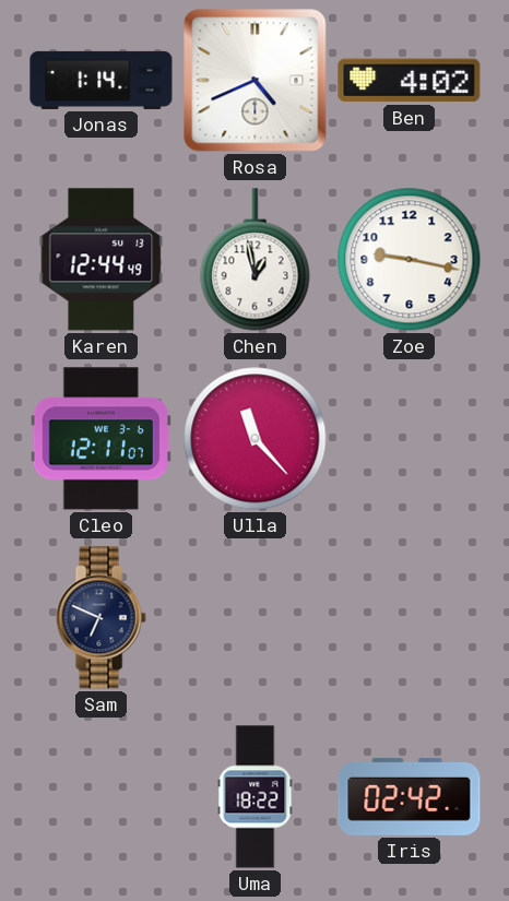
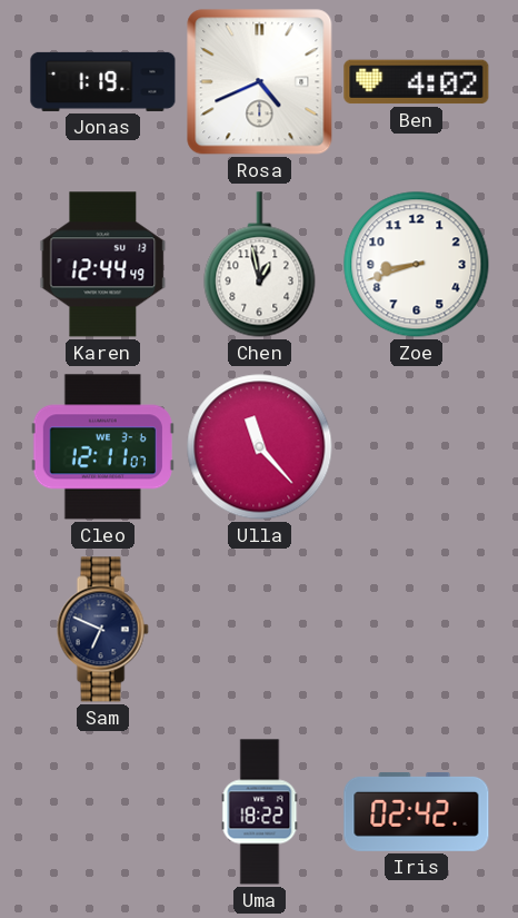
Jonas: 1:14 -> 1:19
Zoe: 9:17 -> 8:42
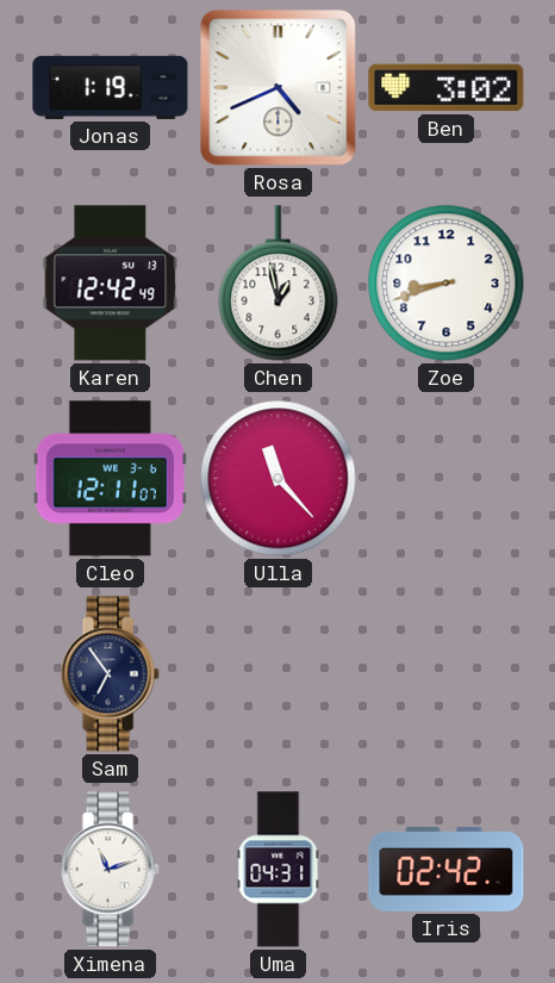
Ben: 4:02 -> 3:02
Karen: 12:44 -> 12:42
Sam: 6:49 -> 6:54
Ximena: none -> 11:12
Uma: 18:22 -> 04:31
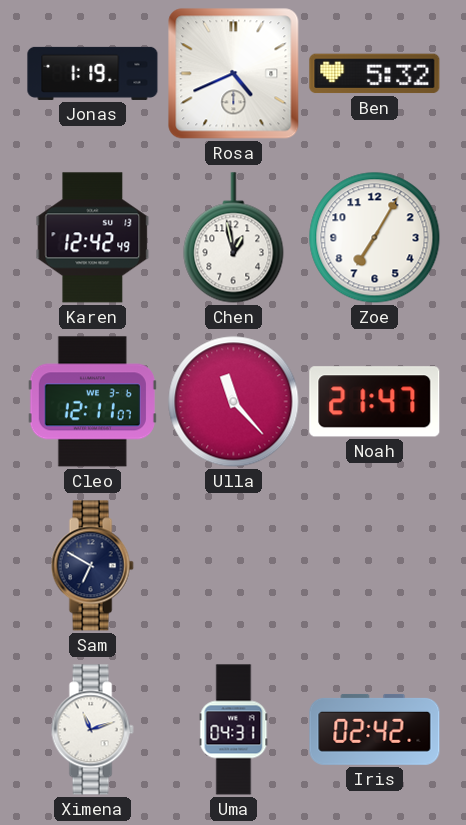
Ben: 3:02 -> 5:32
Zoe: 8:42 -> 7:05
Noah: none -> 21:47
Sam: 6:54 -> 6:50
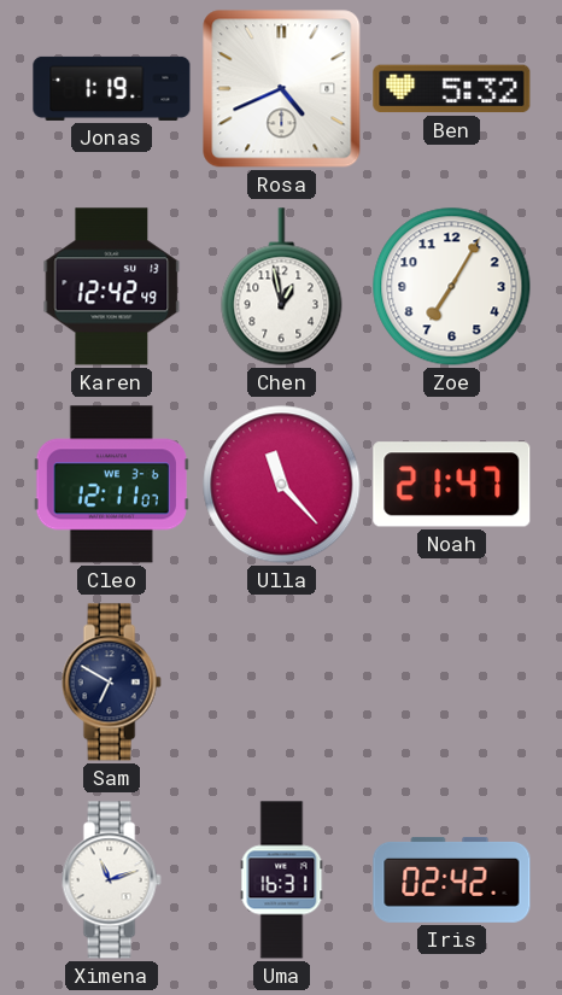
Uma: 04:31 -> 16:31
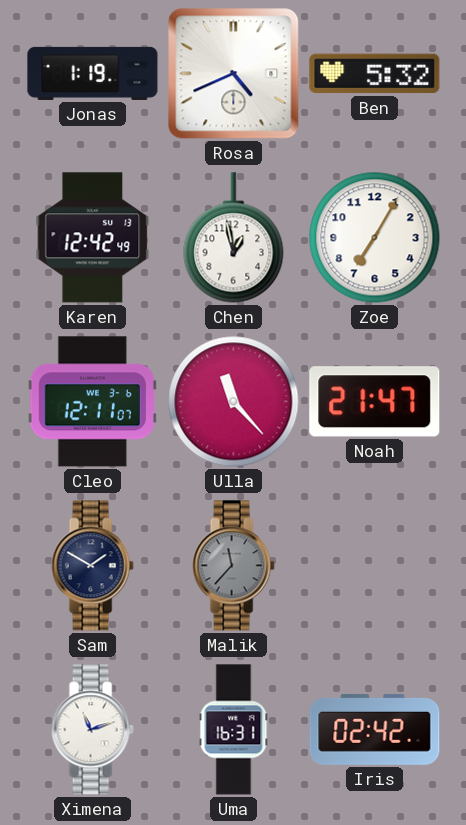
Sam: 6:50 -> 1:50
Malik: none -> 11:37
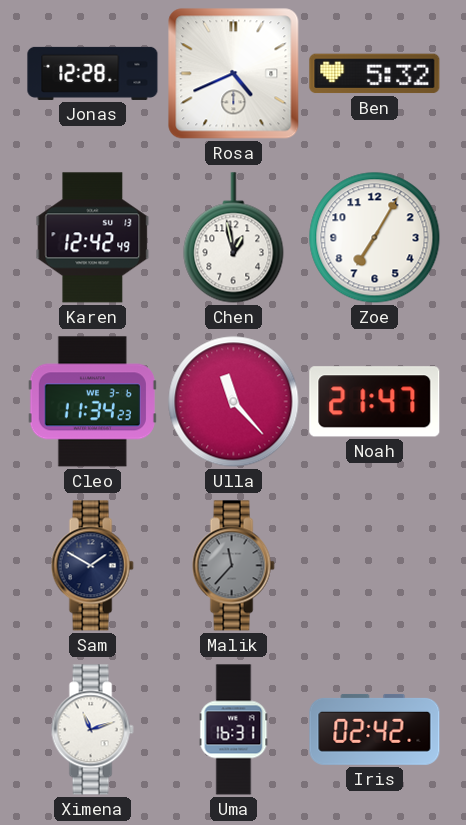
Jonas: 1:19 -> 12:28
Cleo: 12:11 -> 11:34
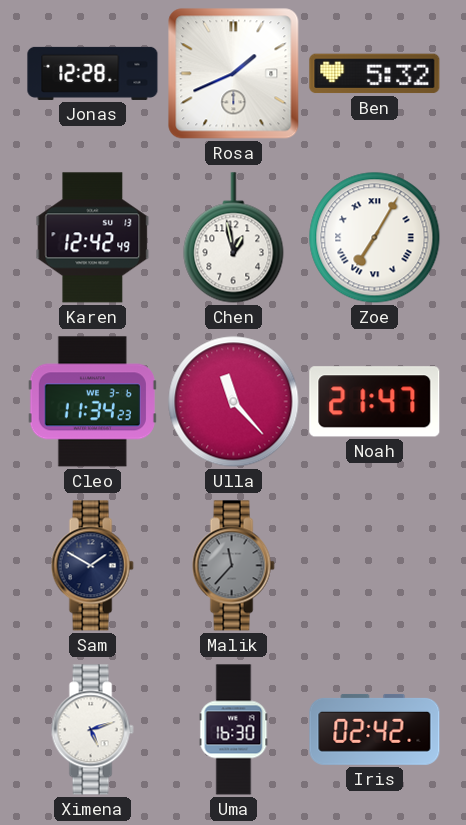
Rosa: 4:41 -> 1:41
Zoe numerals: Arabic -> Roman
Ximena: 11:12 -> 5:12
Uma: 16:31 -> 16:30
